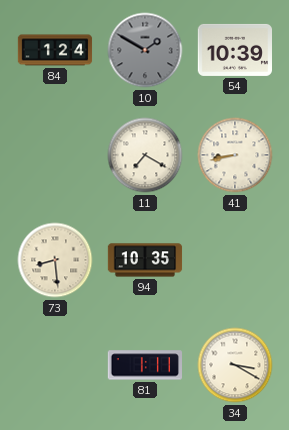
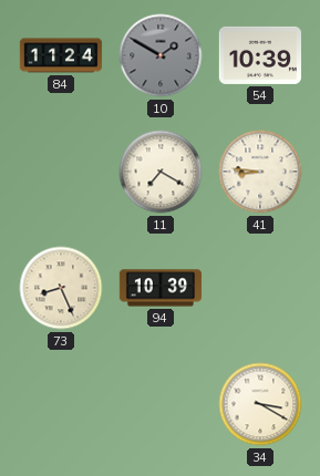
84: 1:24 -> 11:24
41: 8:43 -> 8:46
73: 8:29 -> 8:26
94: 10:35 -> 10:39
81: 1:11 -> none
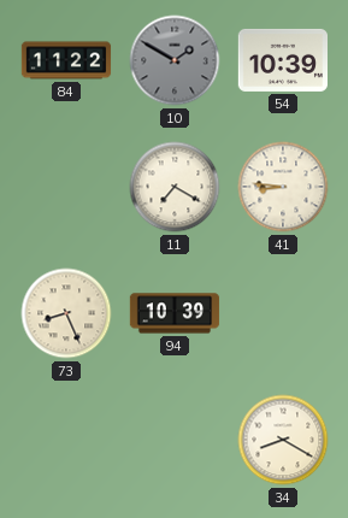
84: 11:24 -> 11:22
34: 3:20 -> 8:20
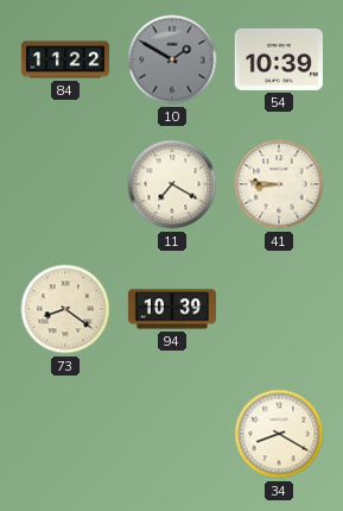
73: 8:26 -> 8:21
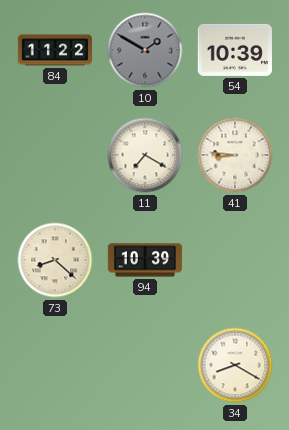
73: 8:21 -> 8:22
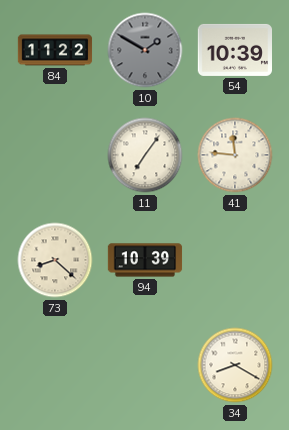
11: 7:20 -> 7:06
41: 8:46 -> 11:46
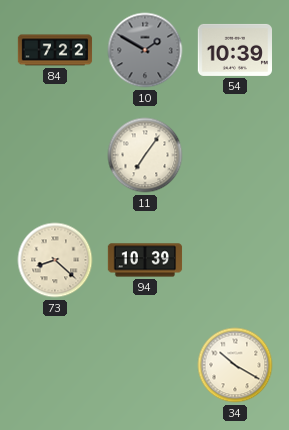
84: 11:22 -> 7:22
41: 11:46 -> none
34: 8:20 -> 10:20
